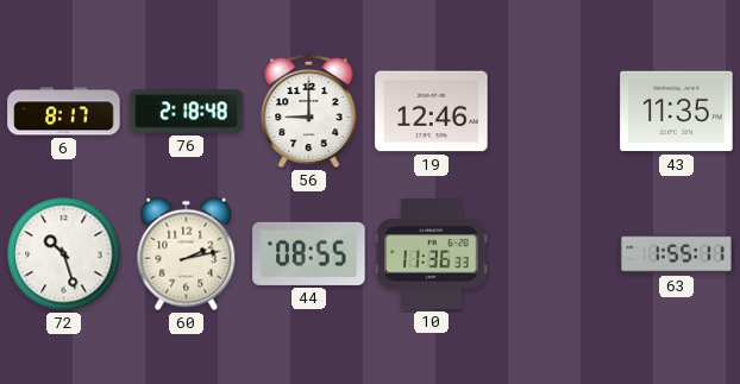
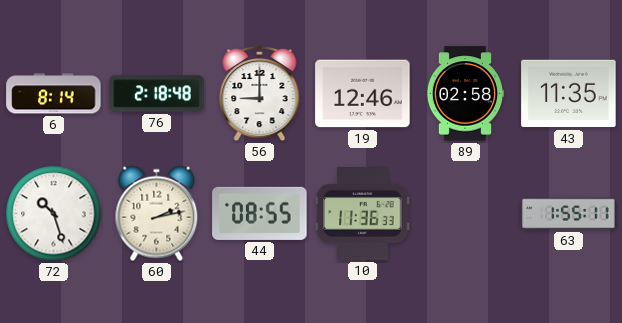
6: 8:17 -> 8:14
89: none -> 02:58
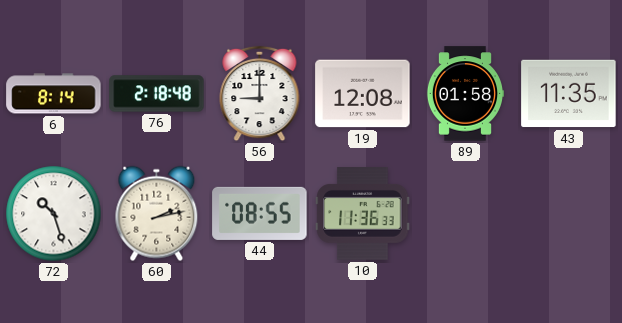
19: 12:46 -> 12:08
89: 02:58 -> 01:58
63: 1:55 -> none
